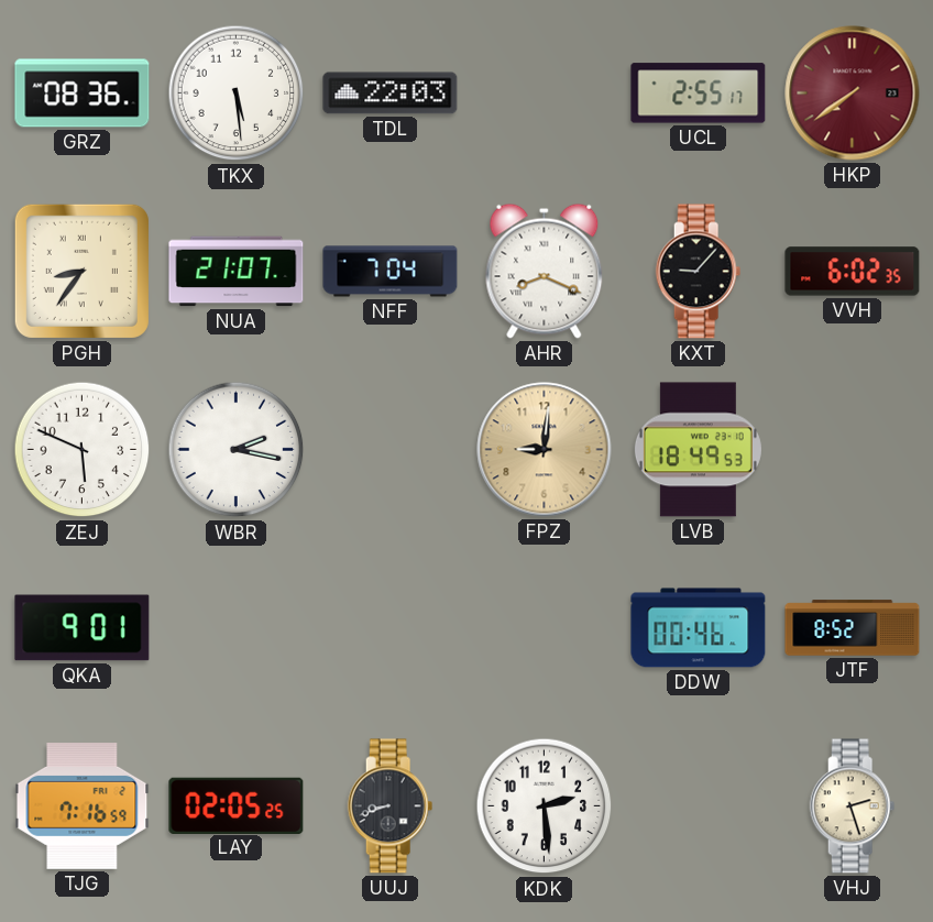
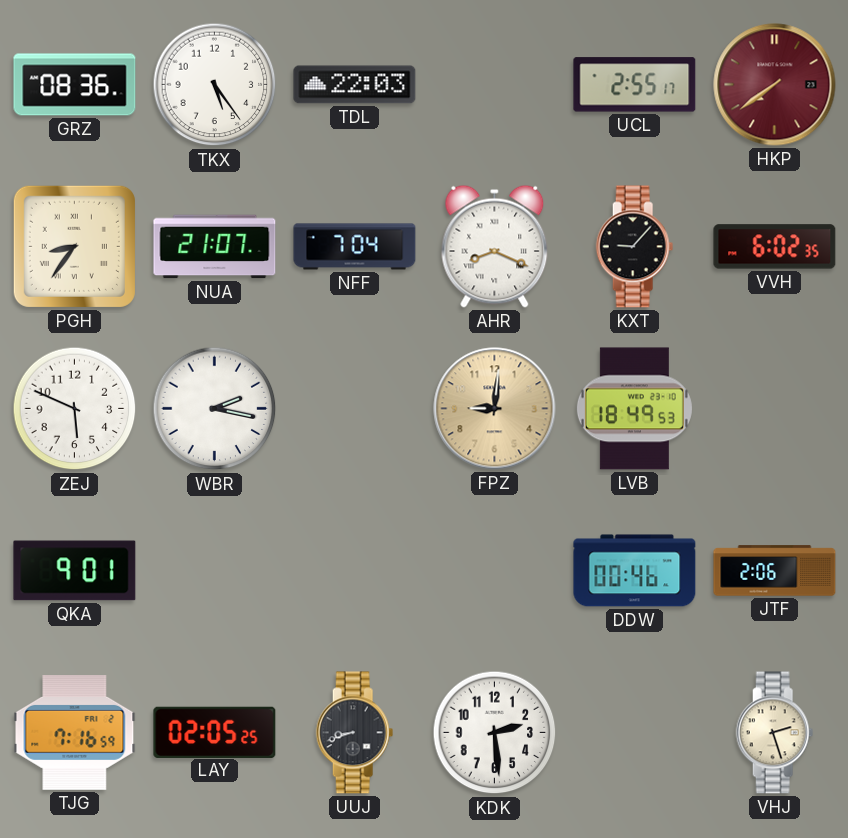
TKX: 5:29 -> 5:24
JTF: 8:52 -> 2:06
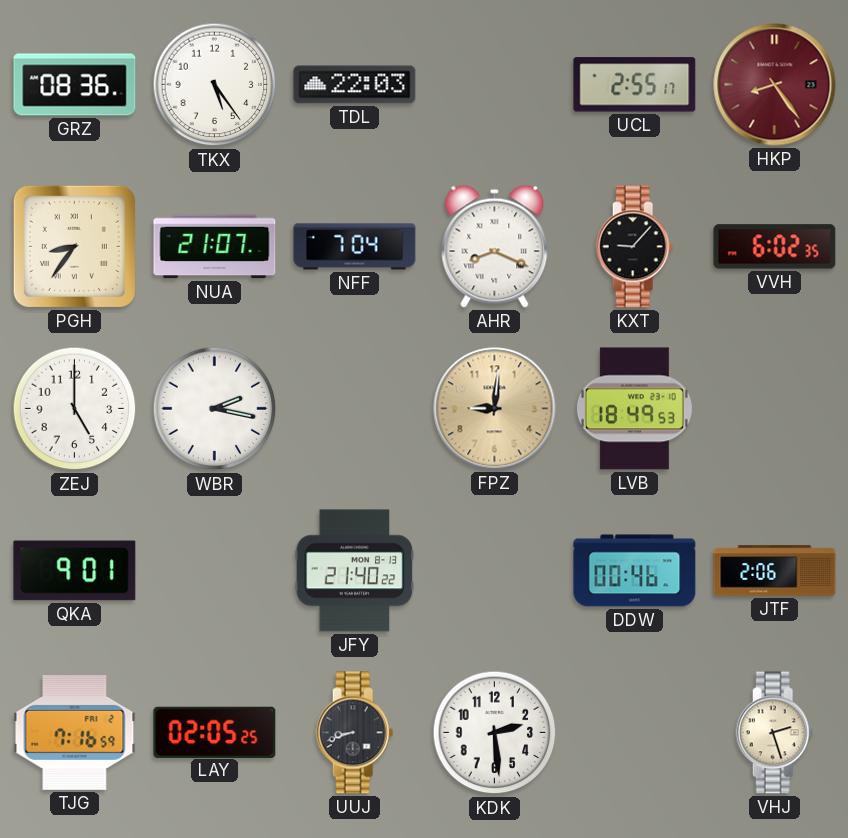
HKP: 7:39 -> 8:24
ZEJ: 5:49 -> 5:00
JFY: none -> 21:40
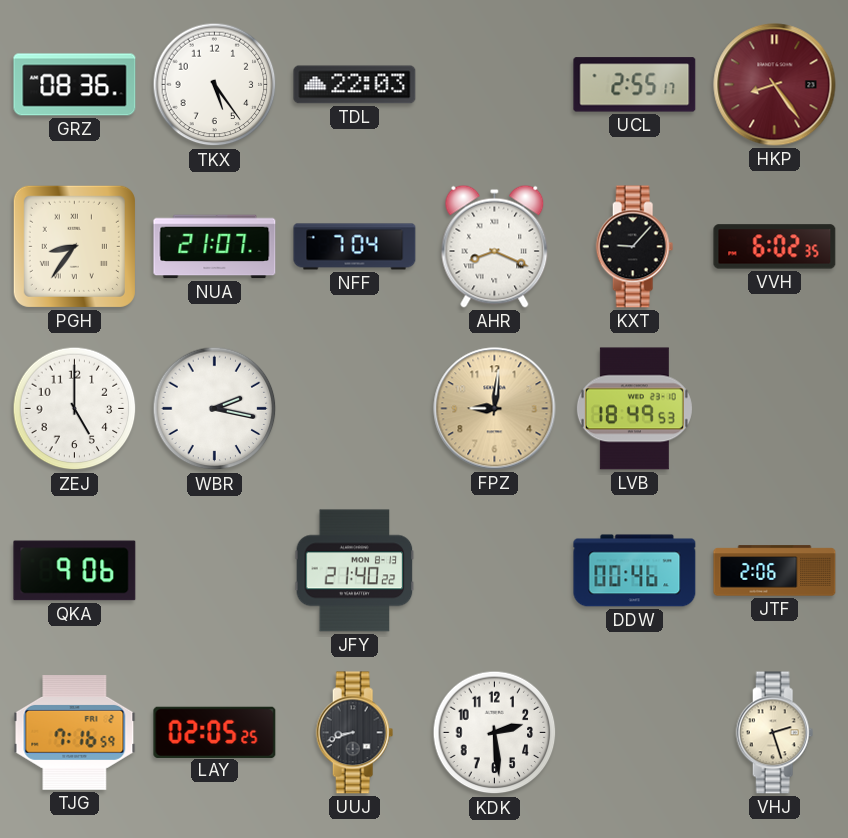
QKA: 9:01 -> 9:06
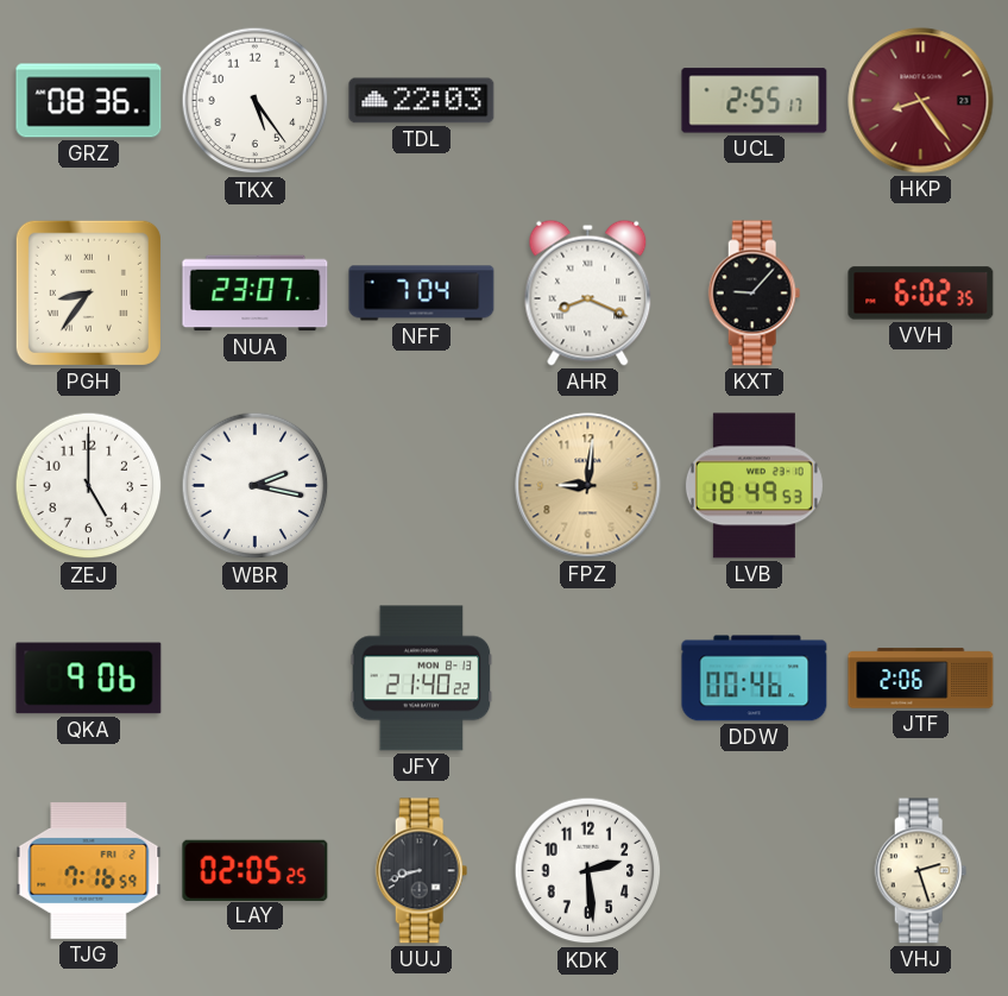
NUA: 21:07 -> 23:07
